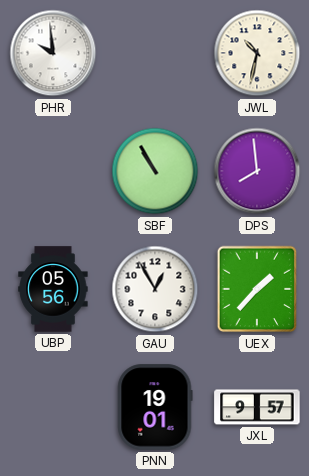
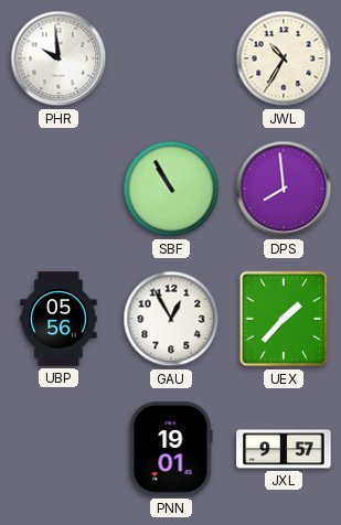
JWL: 10:32 -> 10:35
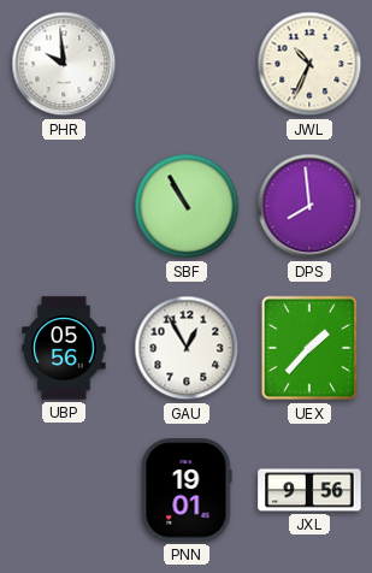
JWL: 10:35 -> 10:34
JXL: 9:57 -> 9:56
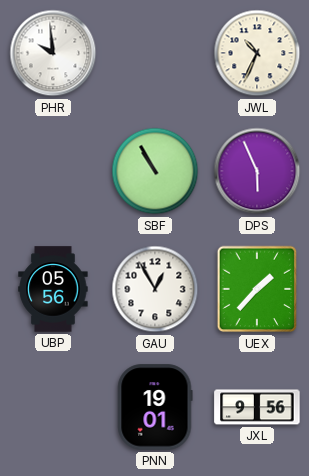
DPS: 7:59 -> 5:56
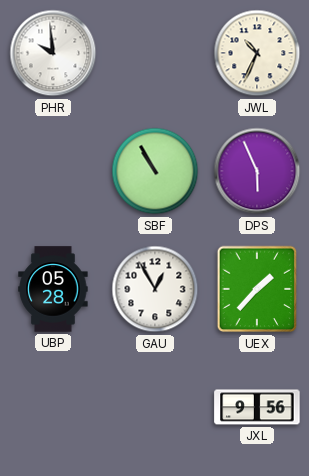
UBP: 05:56 -> 05:28
PNN: 19:01 -> none
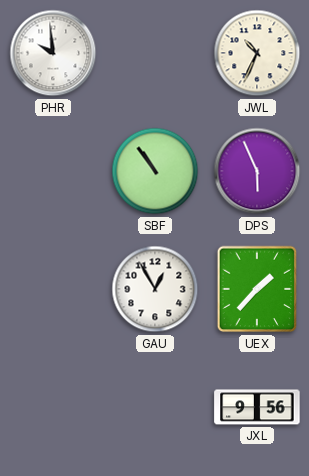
SBF: 10:55 -> 10:54
UBP: 05:28 -> none
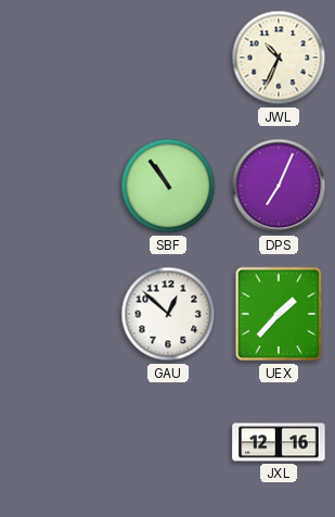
PHR: 9:59 -> none
DPS: 5:56 -> 7:04
GAU: 12:55 -> 12:52
JXL: 9:56 -> 12:16
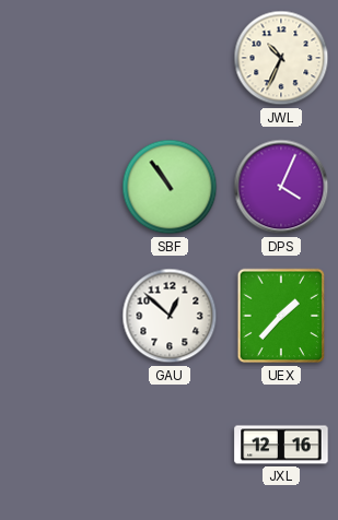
DPS: 7:04 -> 4:04
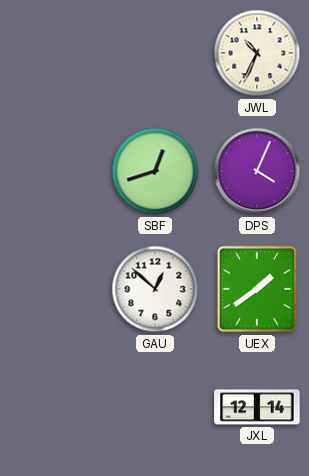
SBF: 10:54 -> 12:42
UEX: 1:37 -> 1:39
JXL: 12:16 -> 12:14
